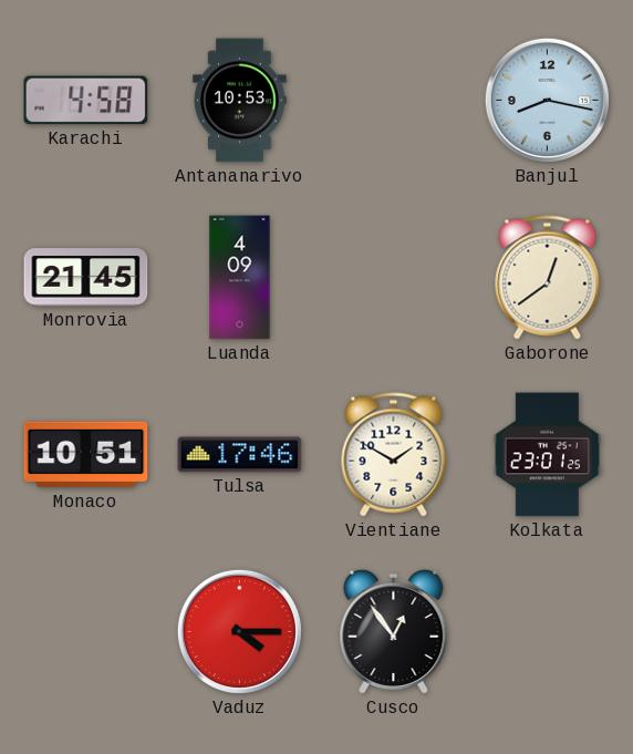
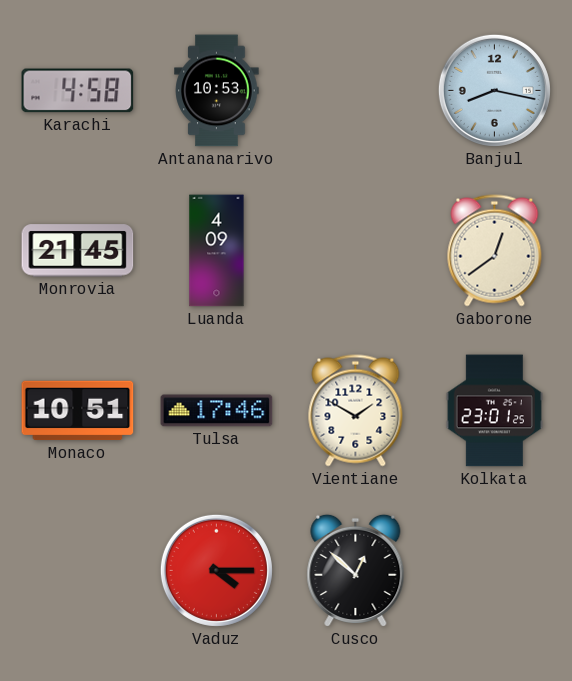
Cusco: 12:54 -> 12:52
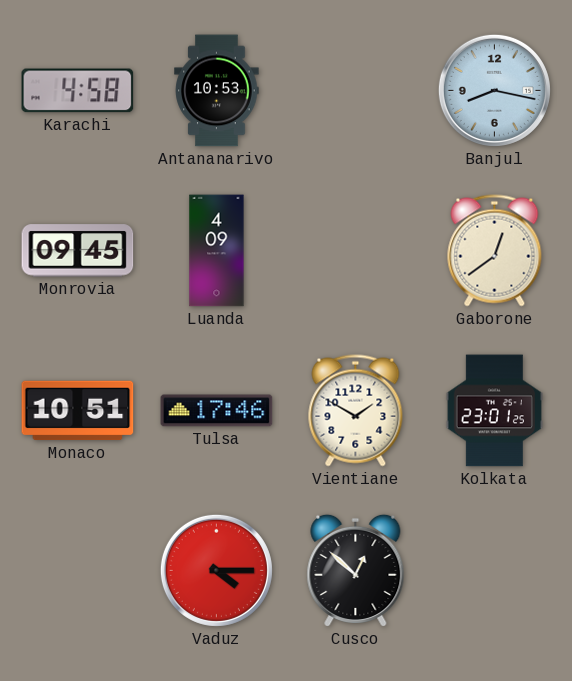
Monrovia: 21:45 -> 09:45
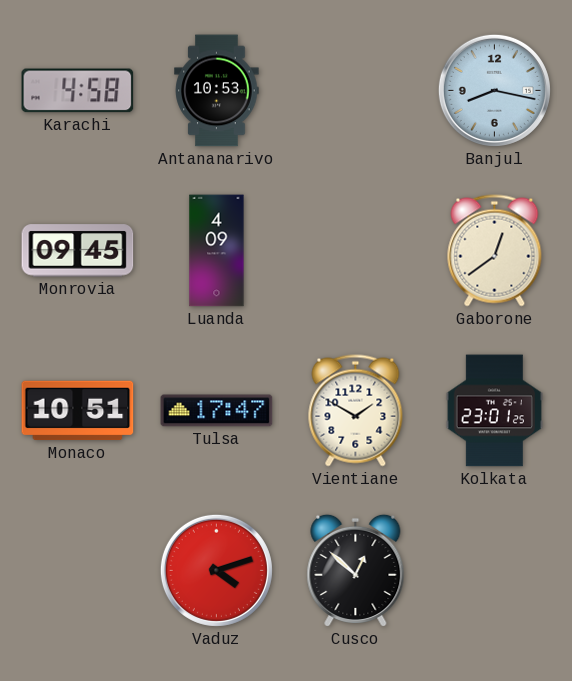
Tulsa: 17:46 -> 17:47
Vaduz: 4:15 -> 4:12
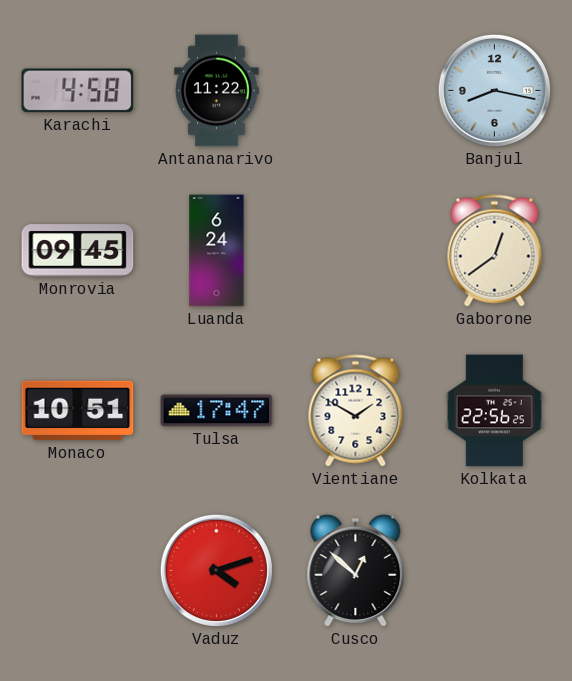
Antananarivo: 10:53 -> 11:22
Luanda: 4:09 -> 6:24
Kolkata: 23:01 -> 22:56
